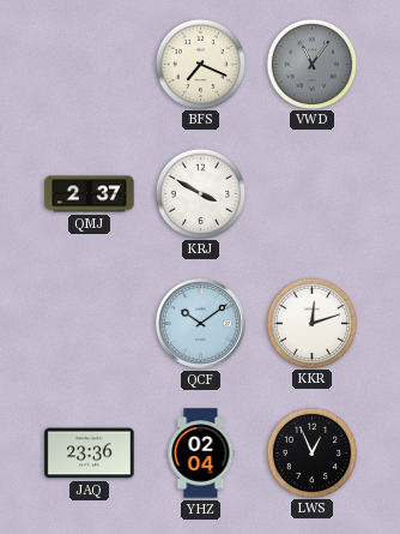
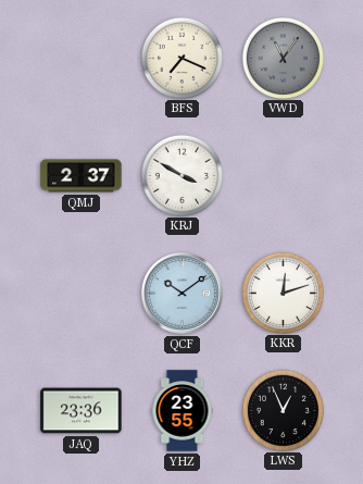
YHZ: 02:04 -> 23:55
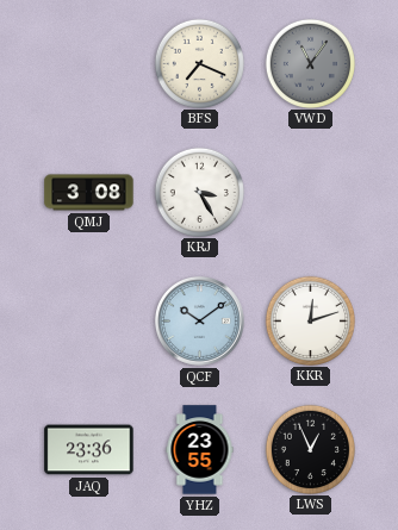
QMJ: 2:37 -> 3:08
KRJ: 3:50 -> 3:25
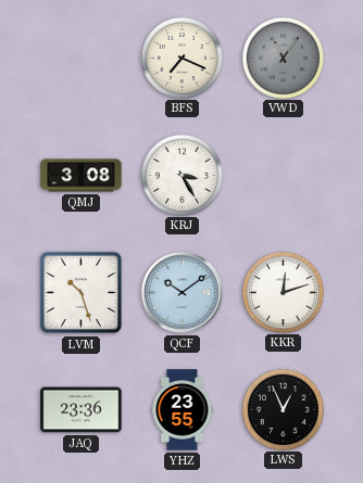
LVM: none -> 10:27
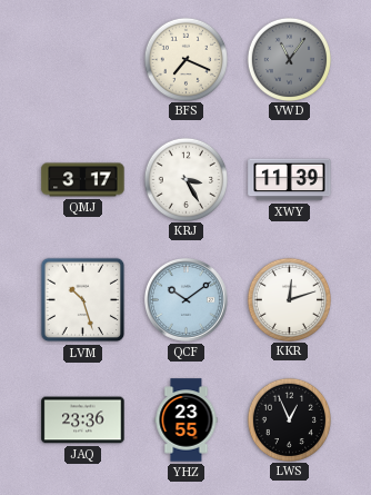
QMJ: 3:08 -> 3:17
XWY: none -> 11:39
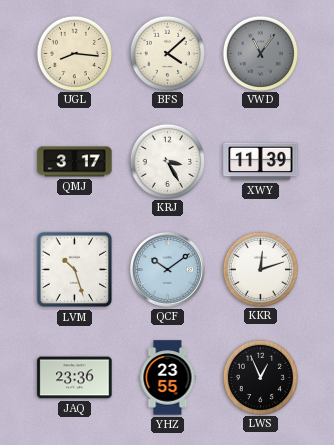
UGL: none -> 8:16
BFS: 7:19 -> 4:08
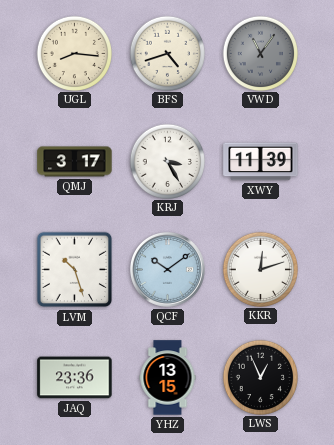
BFS: 4:08 -> 4:42
YHZ: 23:55 -> 13:15
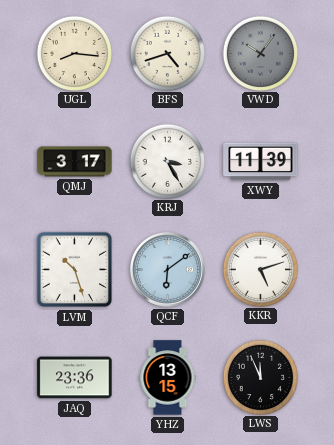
VWD: 11:06 -> 10:06
QCF: 10:09 -> 6:09
KKR: 12:12 -> 5:12
LWS: 12:56 -> 11:56
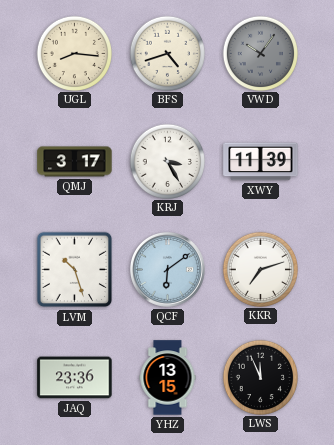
KKR: 5:12 -> 7:12
